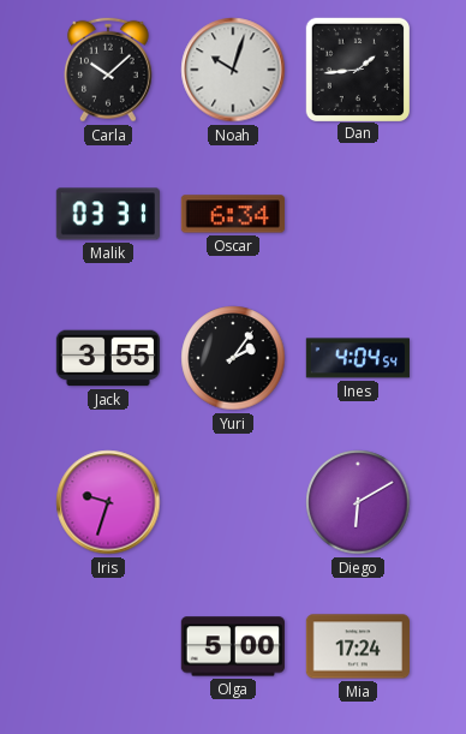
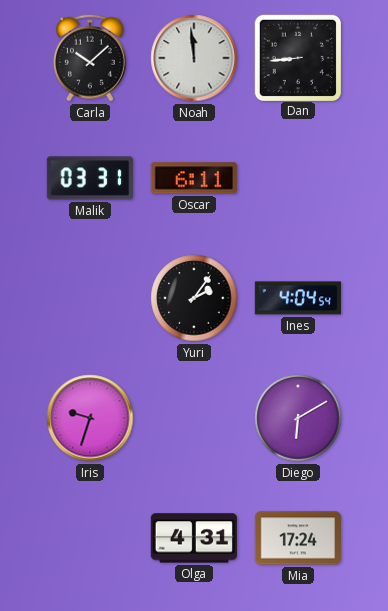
Noah: 10:03 -> 11:59
Dan: 1:44 -> 8:44
Oscar: 6:34 -> 6:11
Jack: 3:55 -> none
Olga: 5:00 -> 4:31
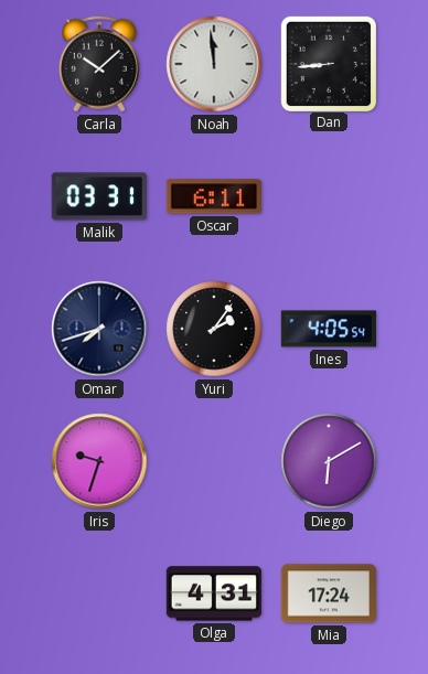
Omar: none -> 7:42
Ines: 4:04 -> 4:05
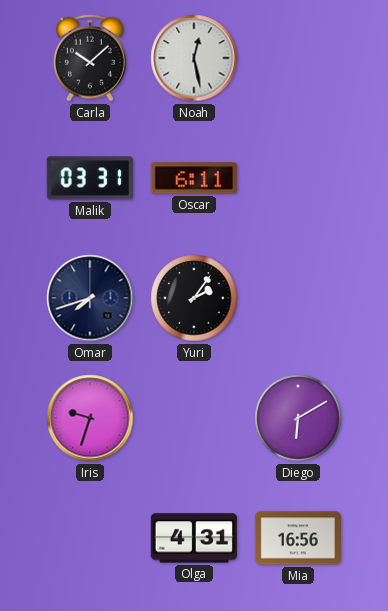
Noah: 11:59 -> 12:28
Dan: 8:44 -> none
Ines: 4:05 -> none
Mia: 17:24 -> 16:56
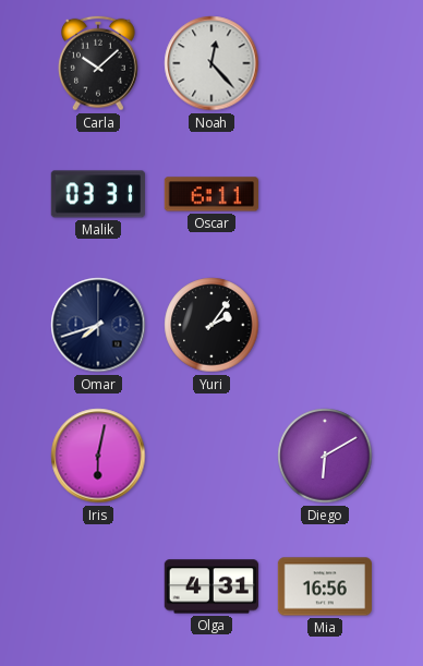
Noah: 12:28 -> 12:23
Iris: 9:33 -> 6:02
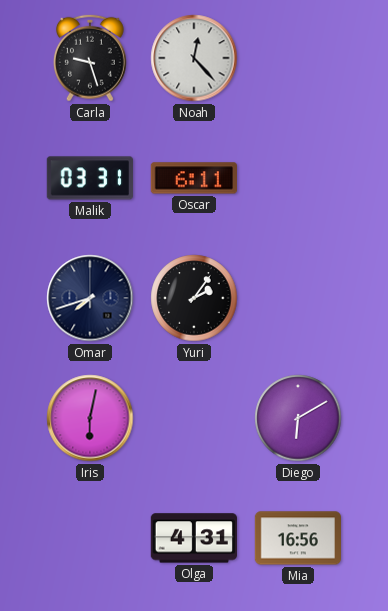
Carla: 10:08 -> 9:27
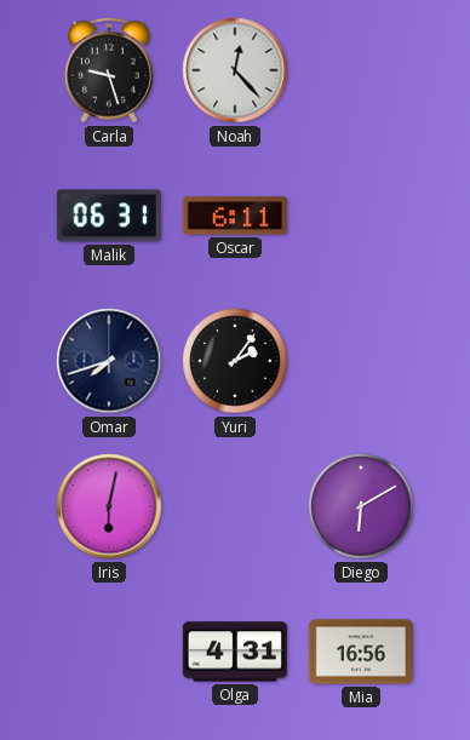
Malik: 03:31 -> 06:31
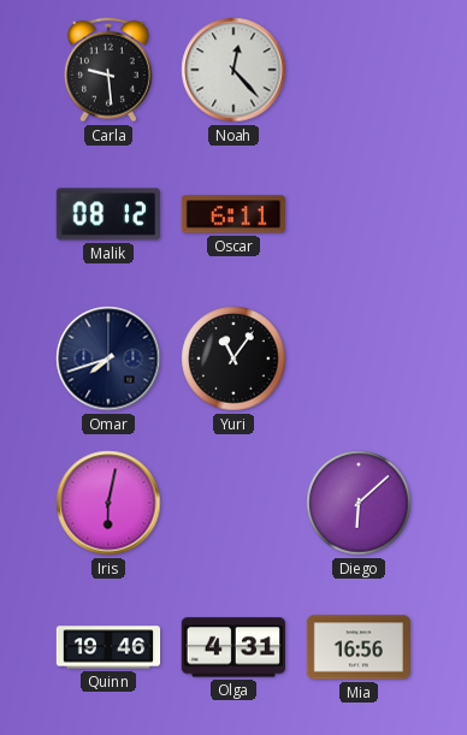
Carla: 9:27 -> 9:29
Malik: 06:31 -> 08:12
Yuri: 2:06 -> 11:06
Diego: 6:10 -> 6:08
Quinn: none -> 19:46
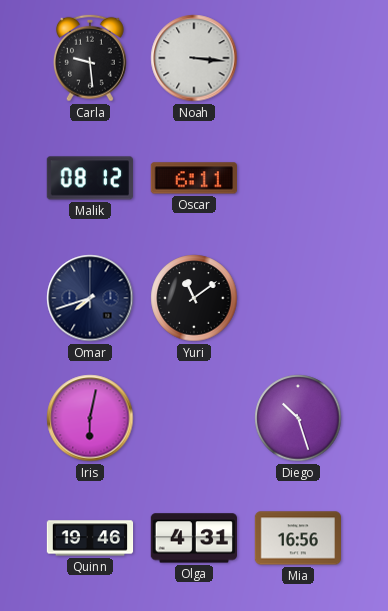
Noah: 12:23 -> 3:16
Yuri: 11:06 -> 11:09
Diego: 6:08 -> 10:27
